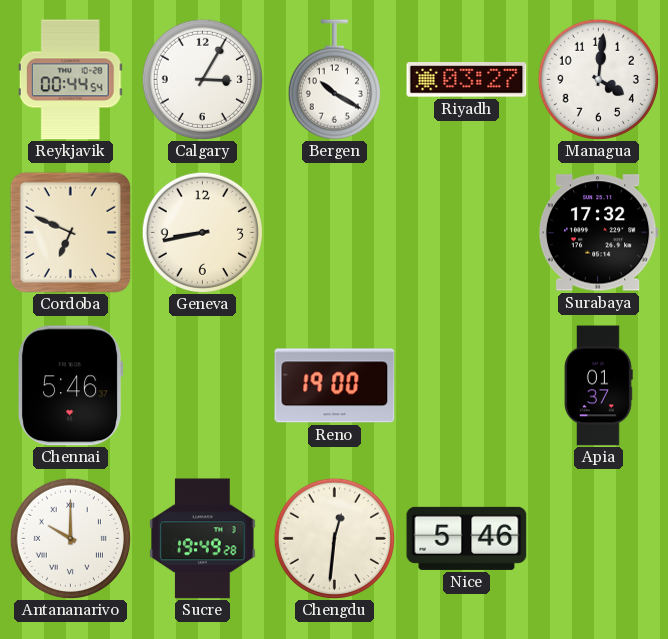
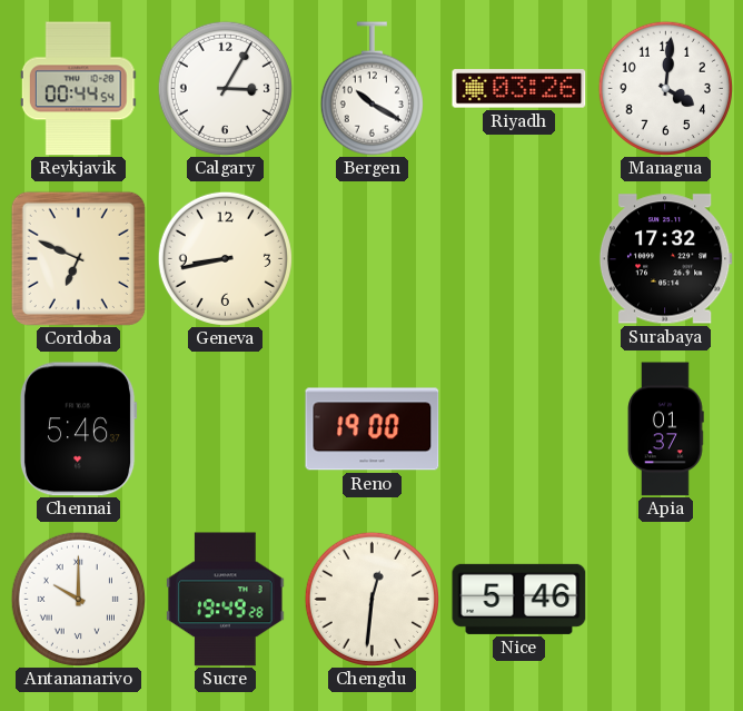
Riyadh: 03:27 -> 03:26
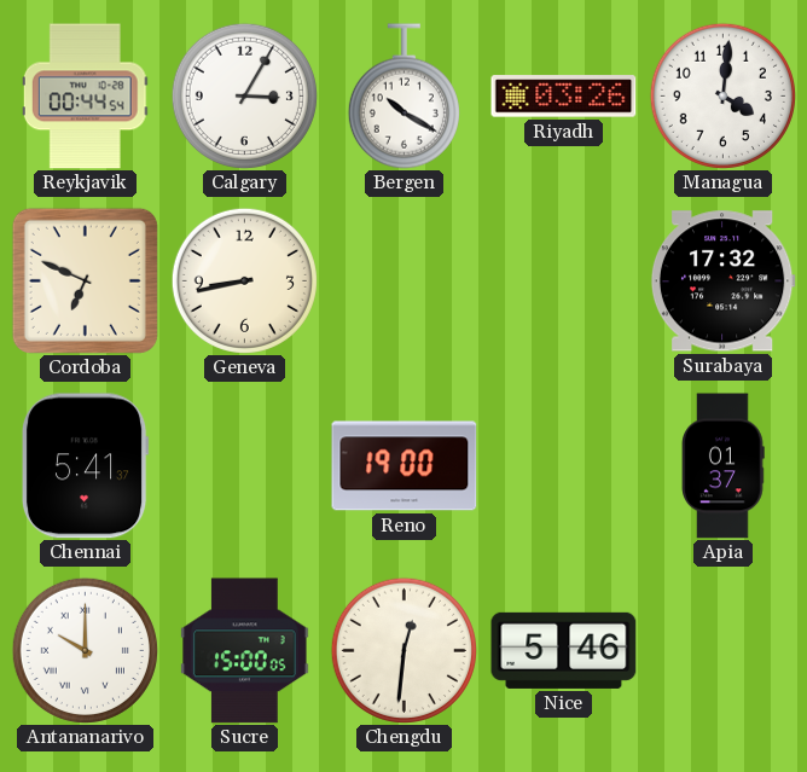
Chennai: 5:46 -> 5:41
Sucre: 19:49 -> 15:00
